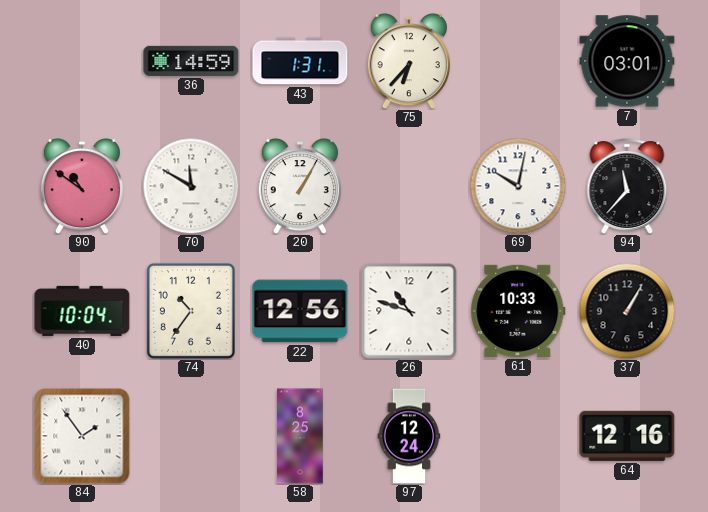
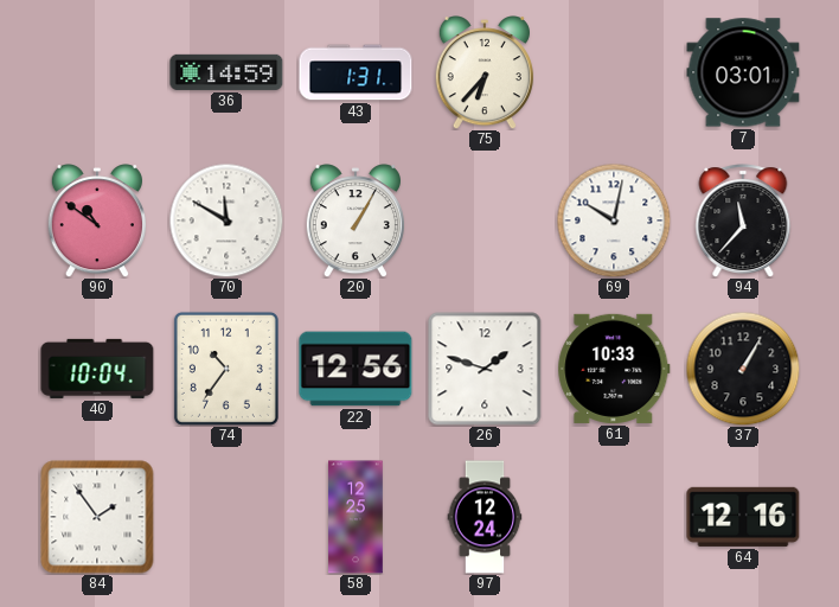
26: 10:48 -> 1:48
58: 8:25 -> 12:25
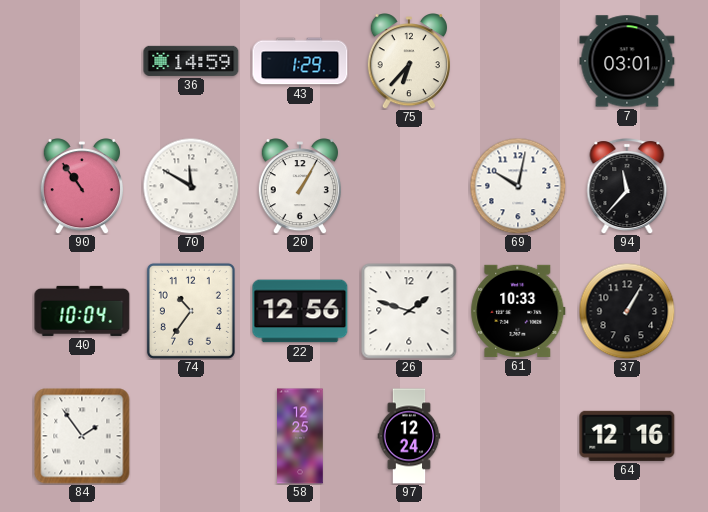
43: 1:31 -> 1:29
90: 10:51 -> 10:54
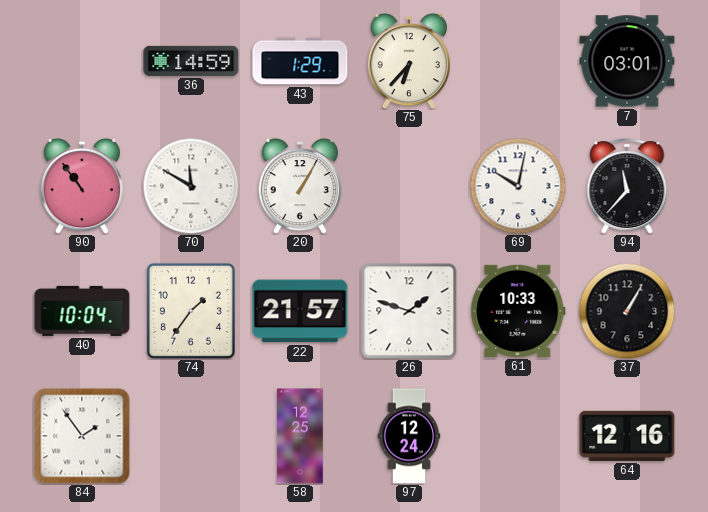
74: 10:36 -> 1:36
22: 12:56 -> 21:57
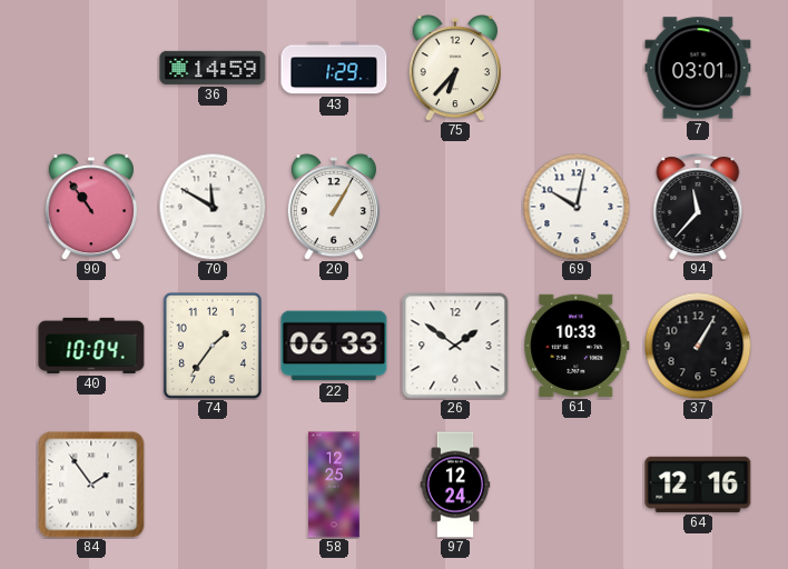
22: 21:57 -> 06:33
26: 1:48 -> 1:51
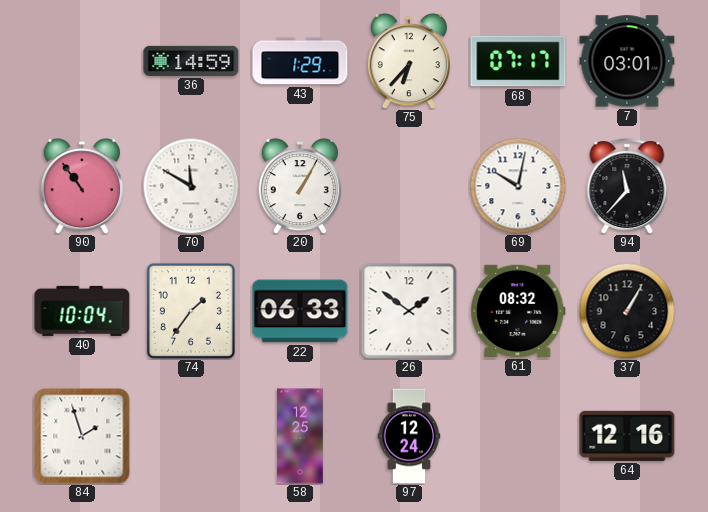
68: none -> 07:17
61: 10:33 -> 08:32
84: 1:54 -> 1:57
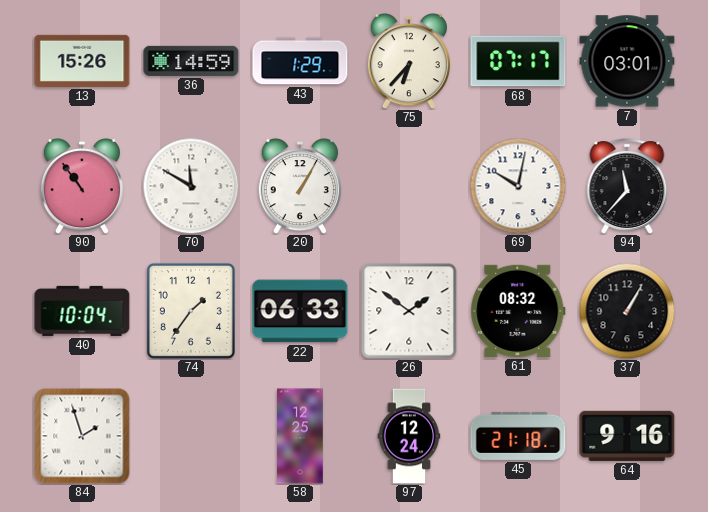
13: none -> 15:26
45: none -> 21:18
64: 12:16 -> 9:16
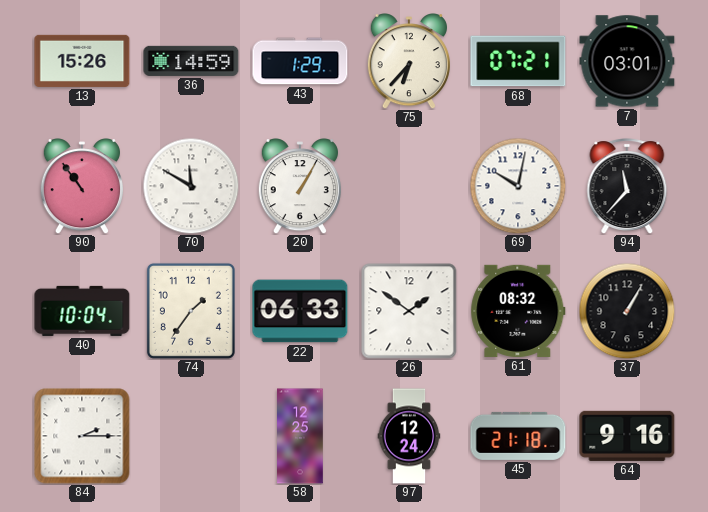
68: 07:17 -> 07:21
84: 1:57 -> 2:15
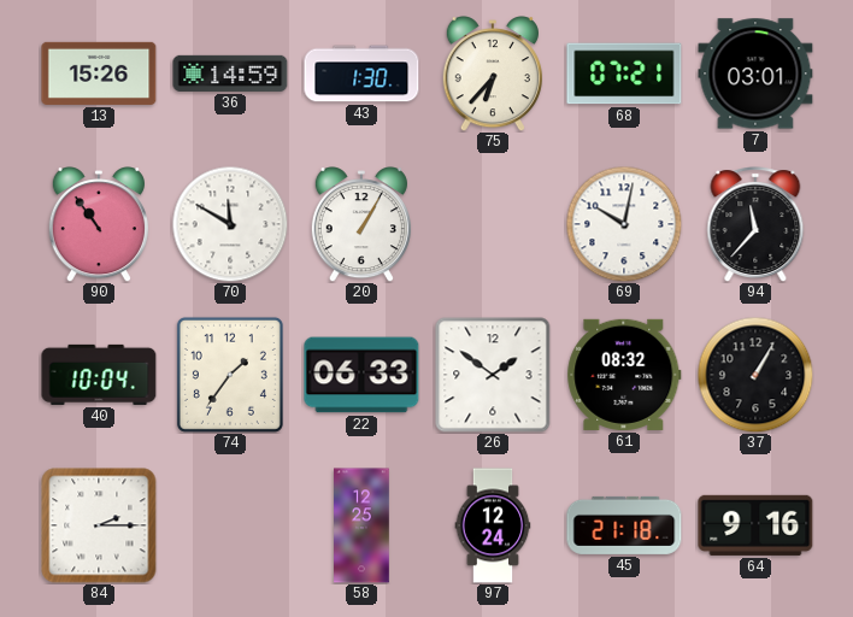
43: 1:29 -> 1:30
